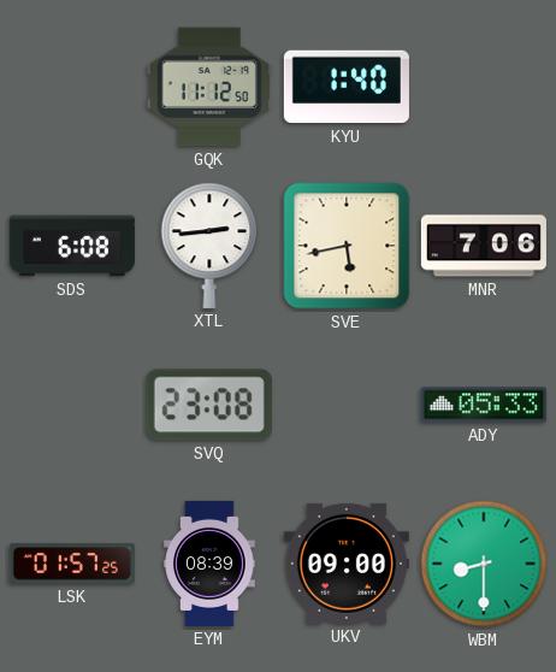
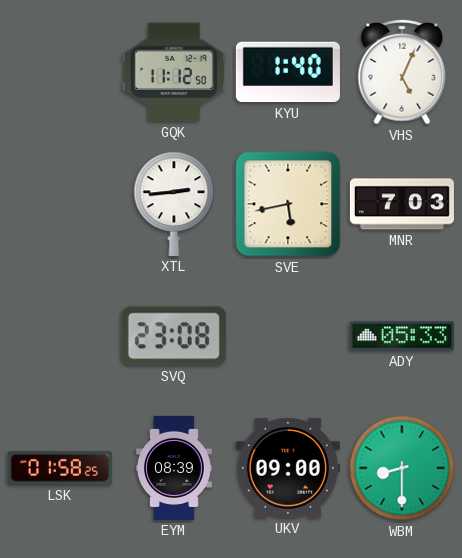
VHS: none -> 5:04
SDS: 6:08 -> none
MNR: 7:06 -> 7:03
LSK: 01:57 -> 01:58
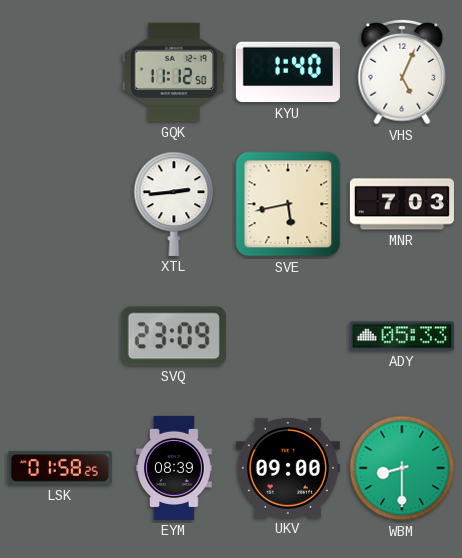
SVQ: 23:08 -> 23:09
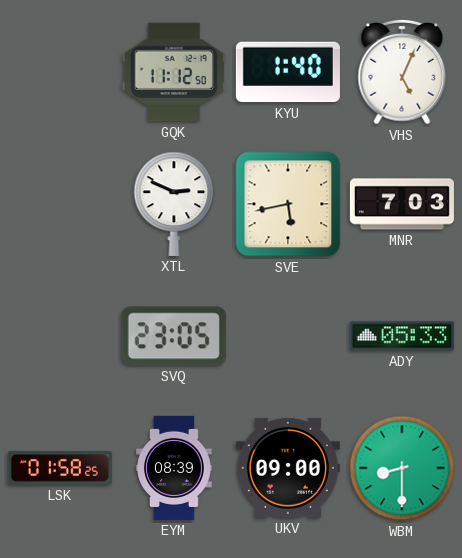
XTL: 2:44 -> 2:49
SVQ: 23:09 -> 23:05
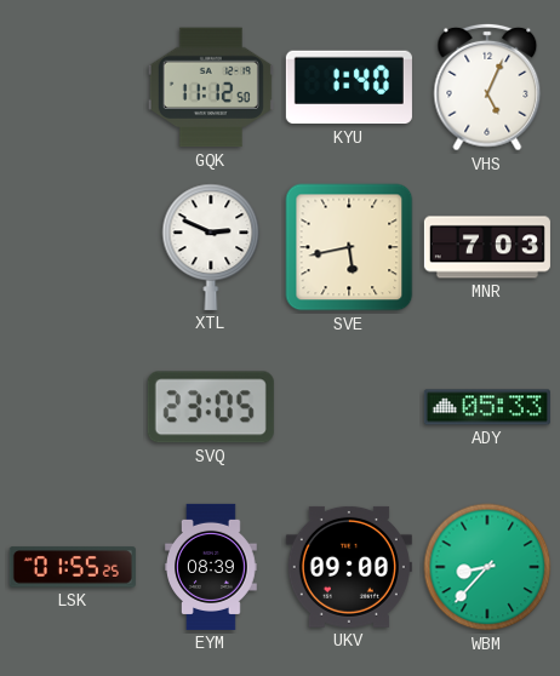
LSK: 01:58 -> 01:55
WBM: 8:30 -> 8:37
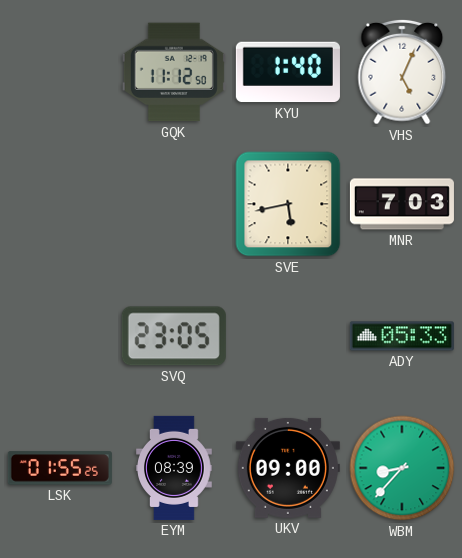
XTL: 2:49 -> none
